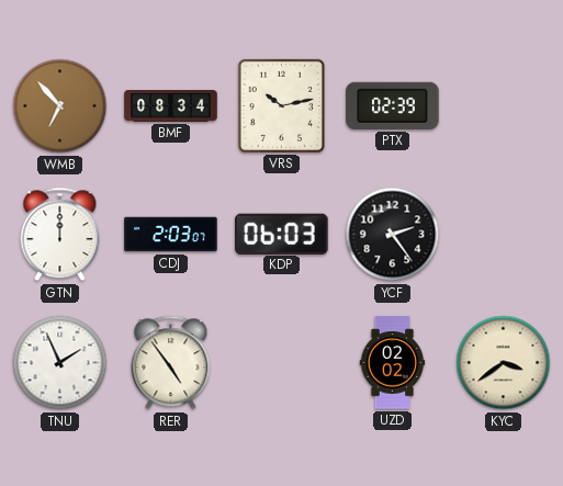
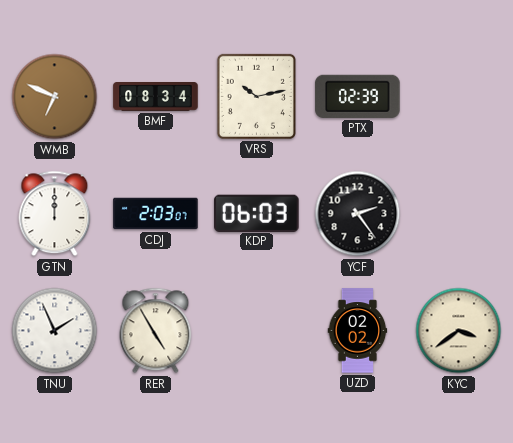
WMB: 6:53 -> 6:49
RER: 4:54 -> 4:55
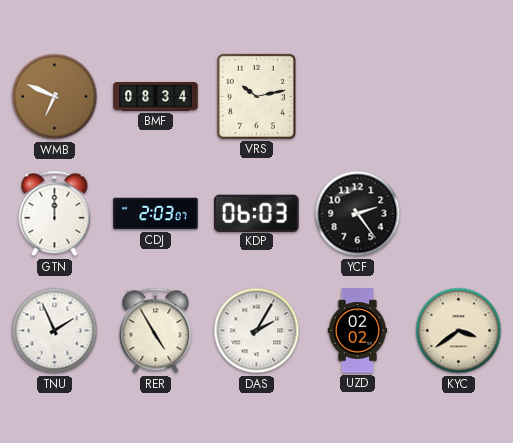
PTX: 02:39 -> none
DAS: none -> 2:05
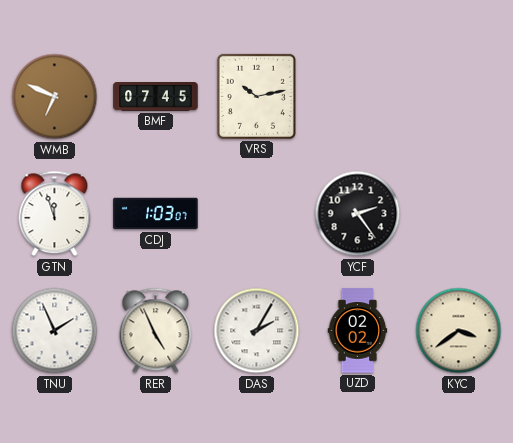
BMF: 08:34 -> 07:45
GTN: 12:00 -> 11:57
CDJ: 2:03 -> 1:03
KDP: 06:03 -> none
RER: 4:55 -> 4:56
